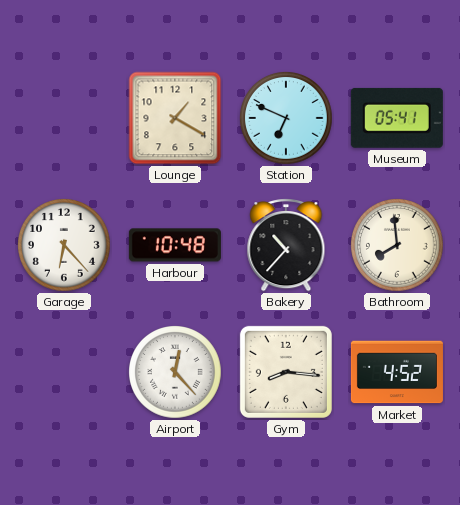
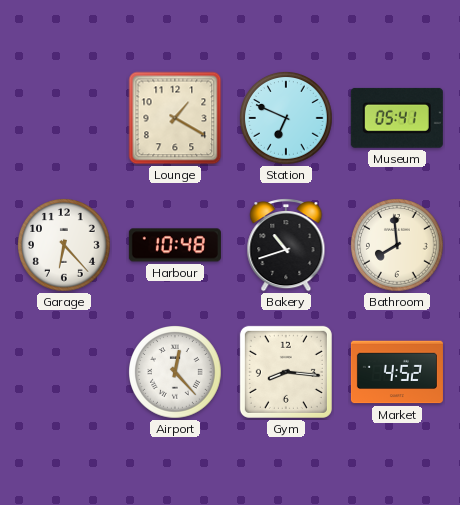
Bakery: 10:37 -> 10:42
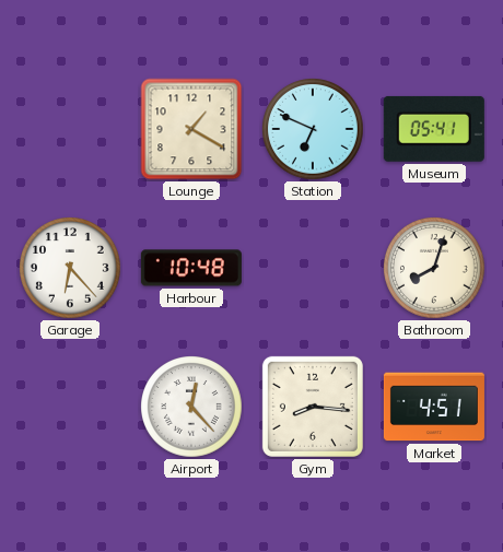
Bakery: 10:42 -> none
Bathroom: 7:59 -> 8:03
Market: 4:52 -> 4:51
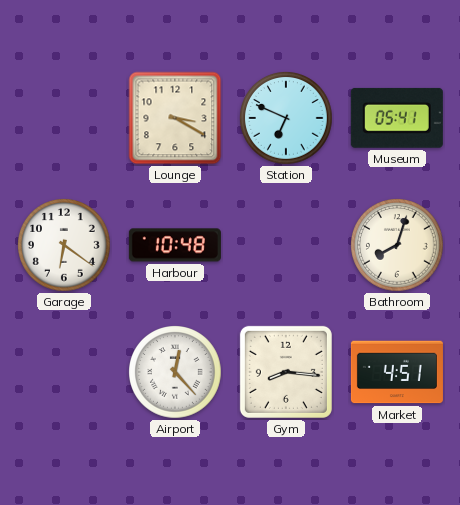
Lounge: 1:20 -> 3:20
Garage: 6:23 -> 6:21
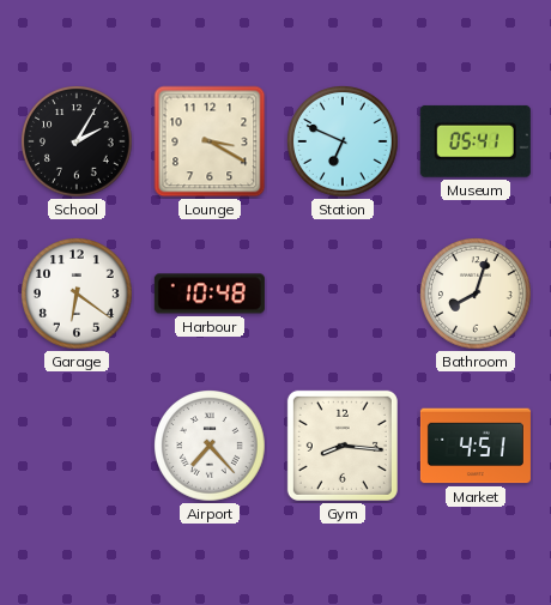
School: none -> 2:05
Airport: 12:23 -> 7:23
